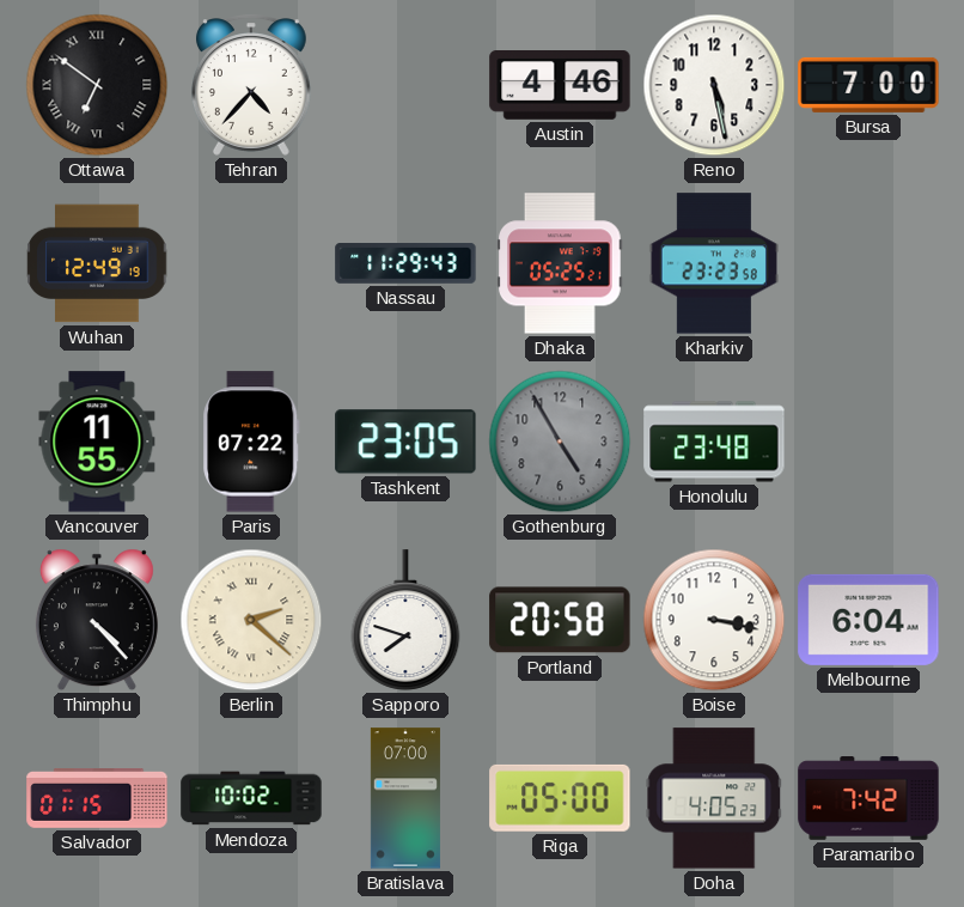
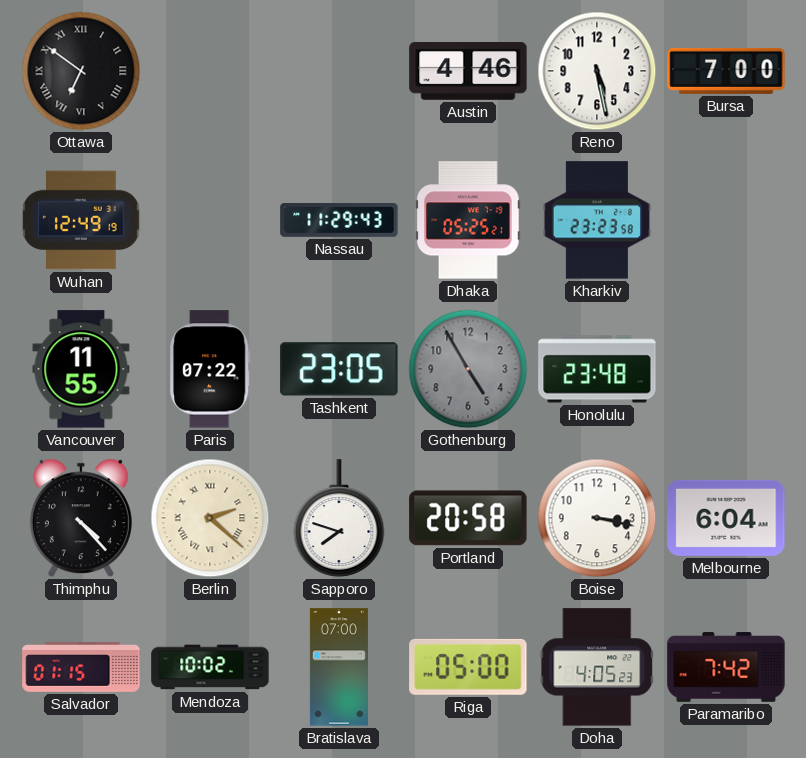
Tehran: 4:37 -> none
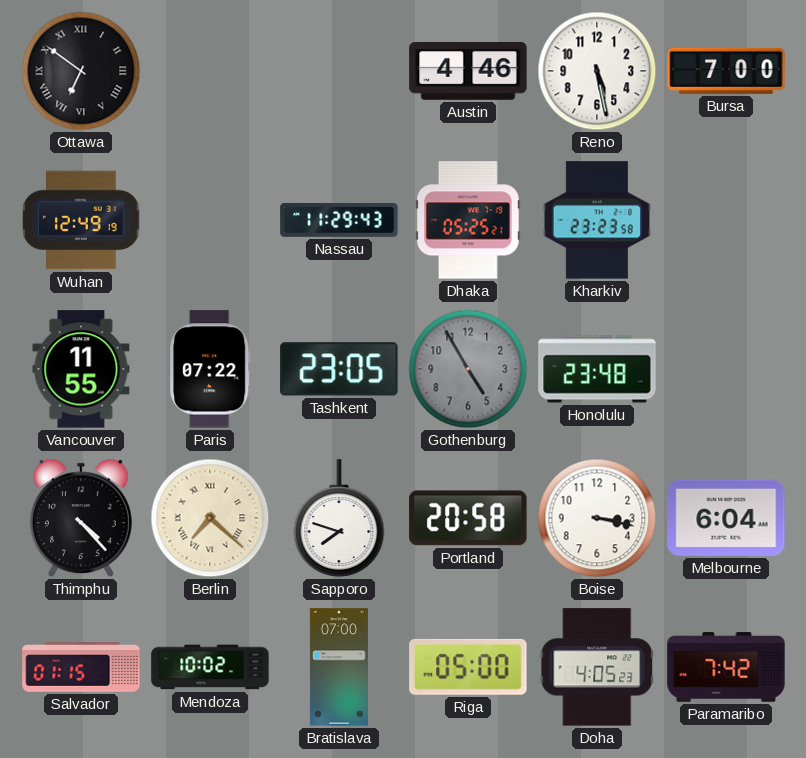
Berlin: 2:22 -> 7:22
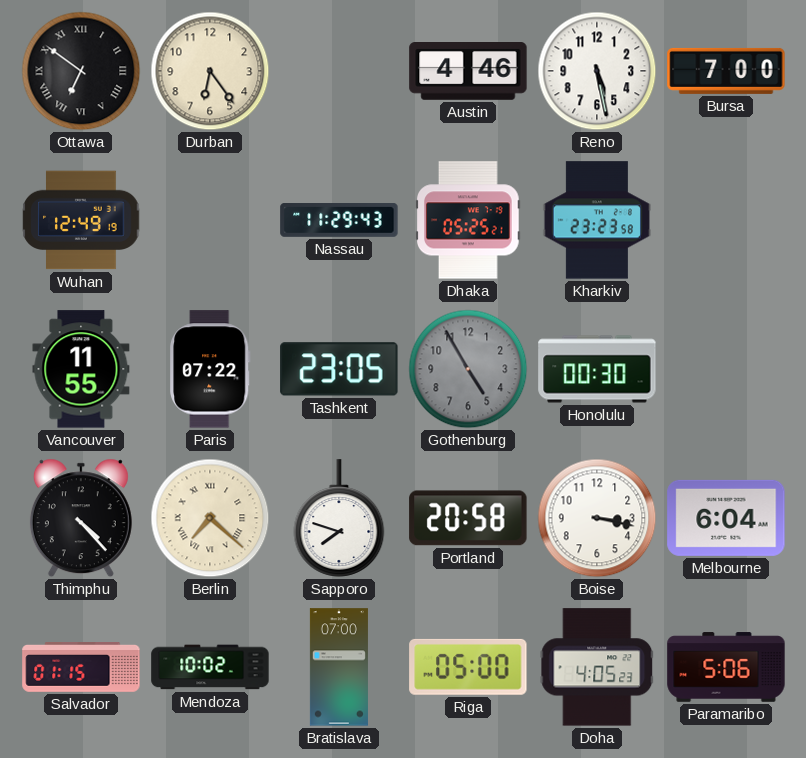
Durban: none -> 6:24
Honolulu: 23:48 -> 00:30
Paramaribo: 7:42 -> 5:06
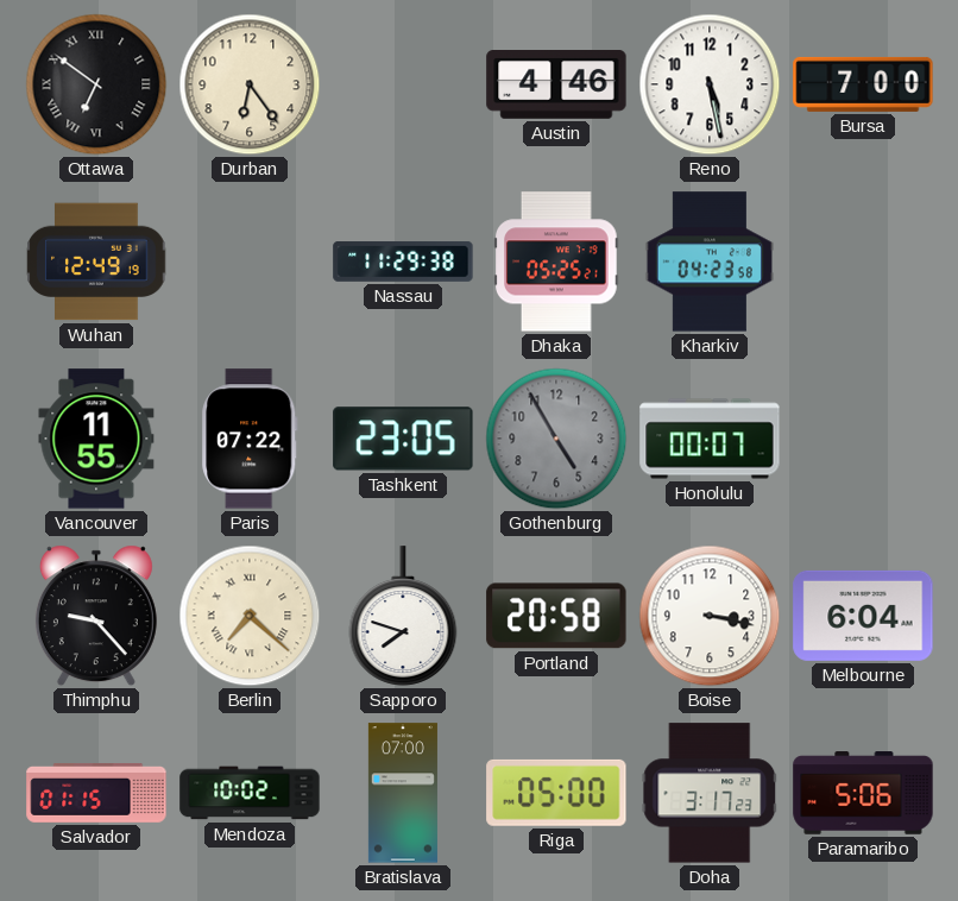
Nassau: 11:29:43 -> 11:29:38
Kharkiv: 23:23 -> 04:23
Honolulu: 00:30 -> 00:07
Thimphu: 4:23 -> 9:23
Doha: 4:05 -> 3:17
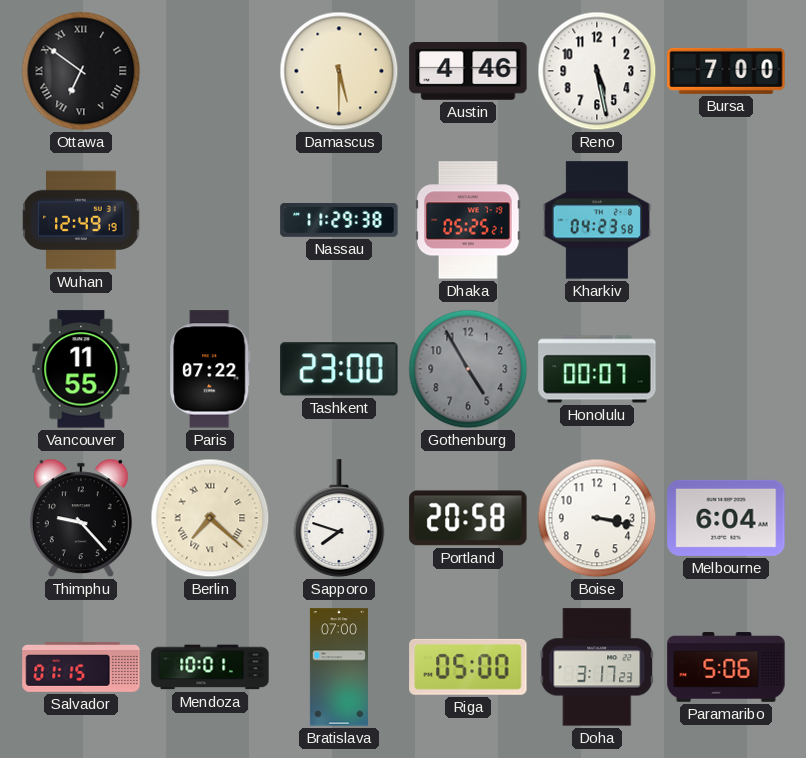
Durban: 6:24 -> none
Damascus: none -> 5:30
Tashkent: 23:05 -> 23:00
Mendoza: 10:02 -> 10:01
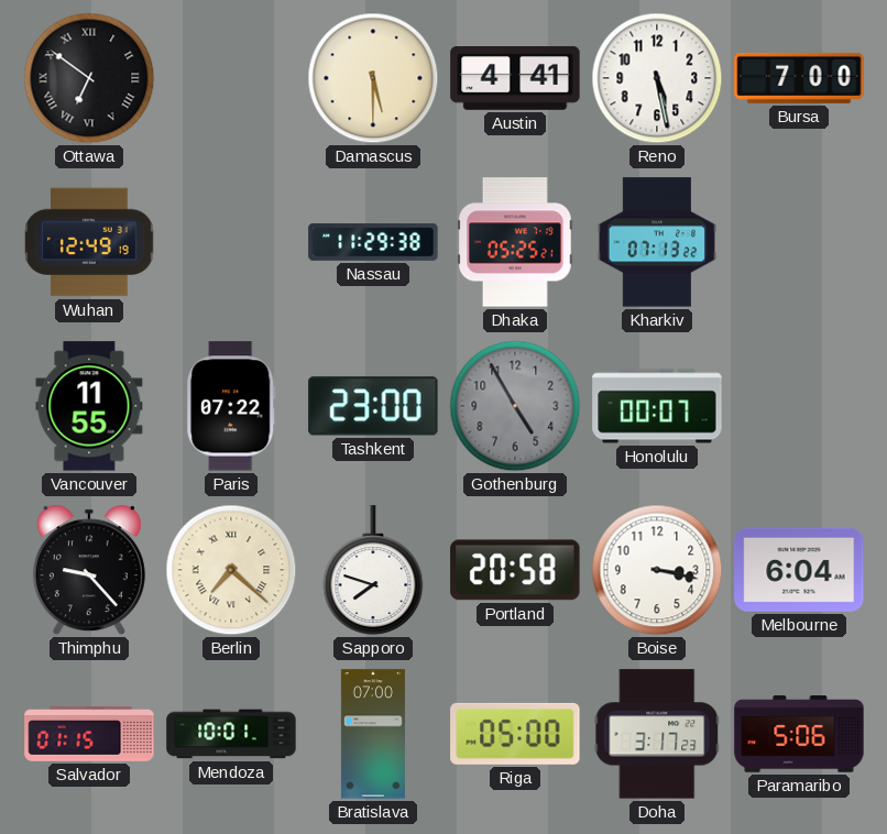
Austin: 4:46 -> 4:41
Kharkiv: 04:23 -> 07:13
